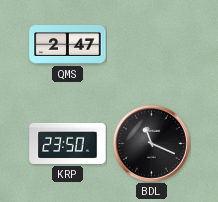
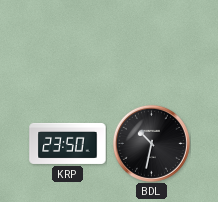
QMS: 2:47 -> none
BDL: 11:19 -> 10:32
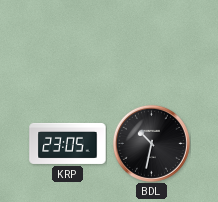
KRP: 23:50 -> 23:05
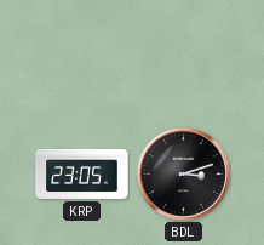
BDL: 10:32 -> 3:12
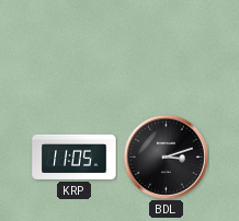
KRP: 23:05 -> 11:05
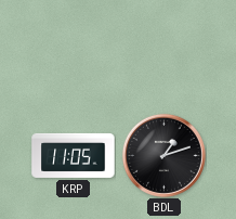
BDL: 3:12 -> 1:12
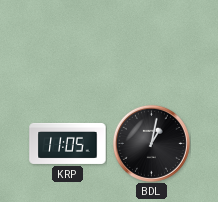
BDL: 1:12 -> 1:02
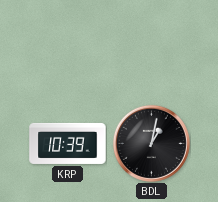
KRP: 11:05 -> 10:39
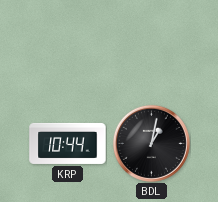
KRP: 10:39 -> 10:44
